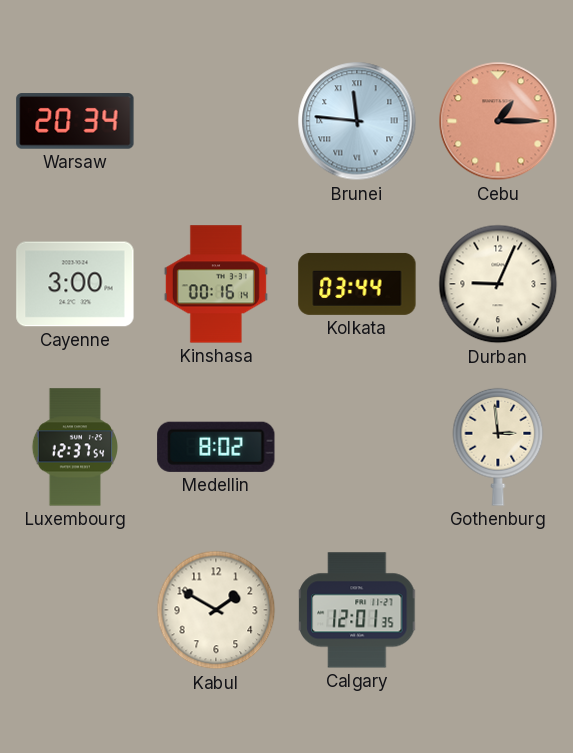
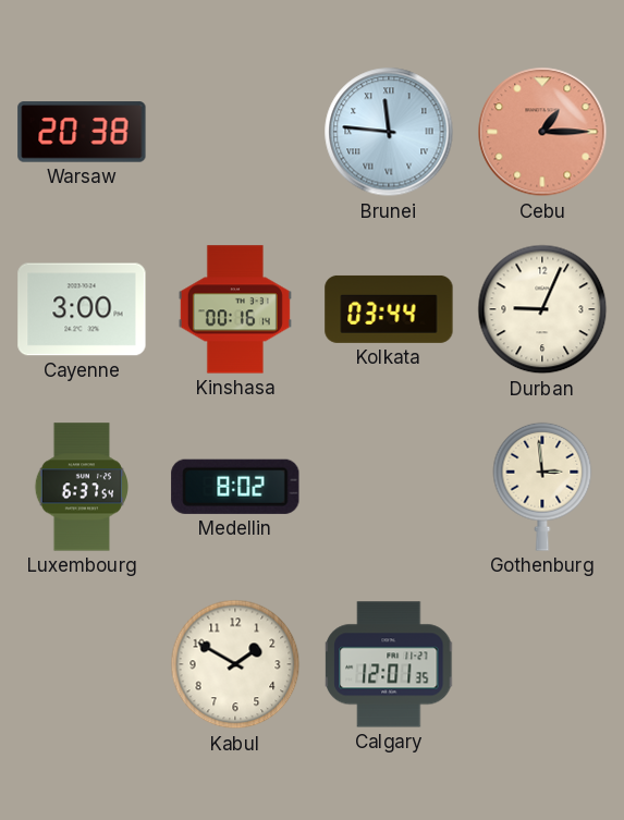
Warsaw: 20:34 -> 20:38
Luxembourg: 12:37 -> 6:37
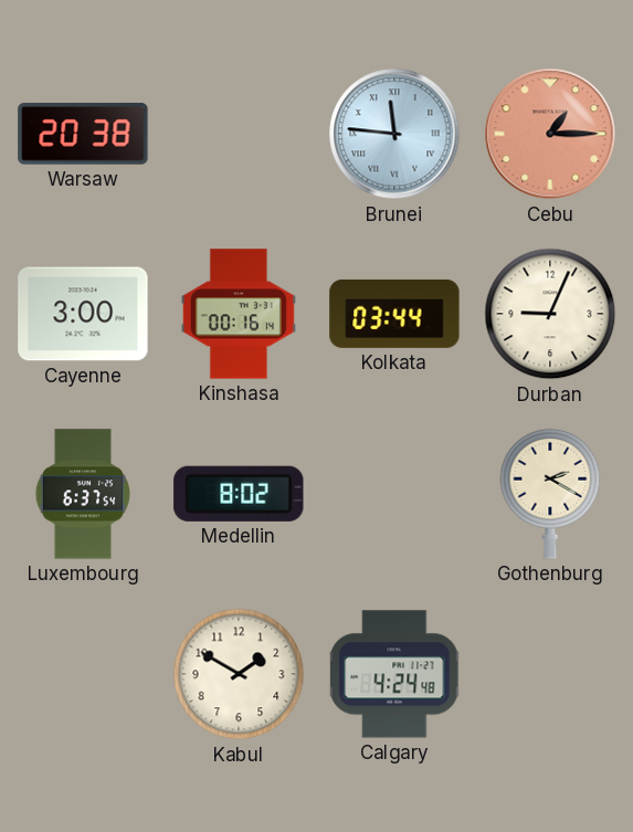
Gothenburg: 2:59 -> 2:20
Calgary: 12:01 -> 4:24
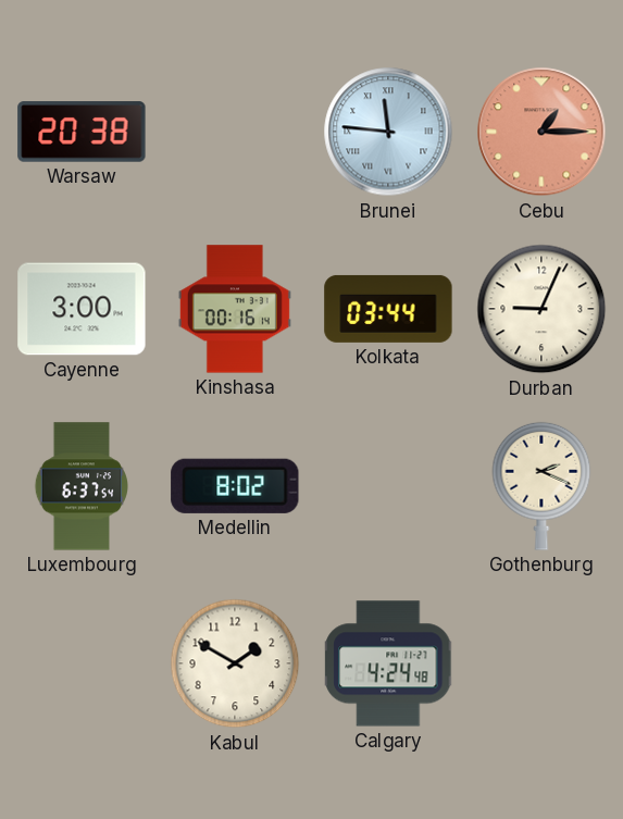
Gothenburg: 2:20 -> 2:19
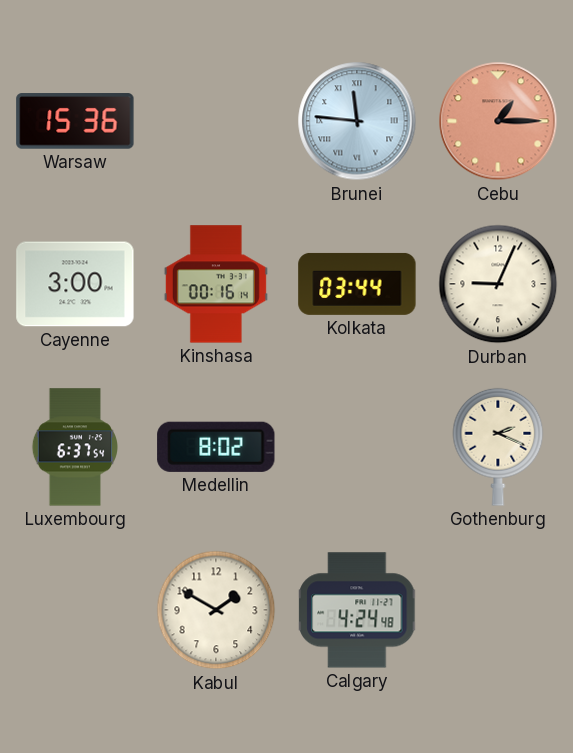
Warsaw: 20:38 -> 15:36
